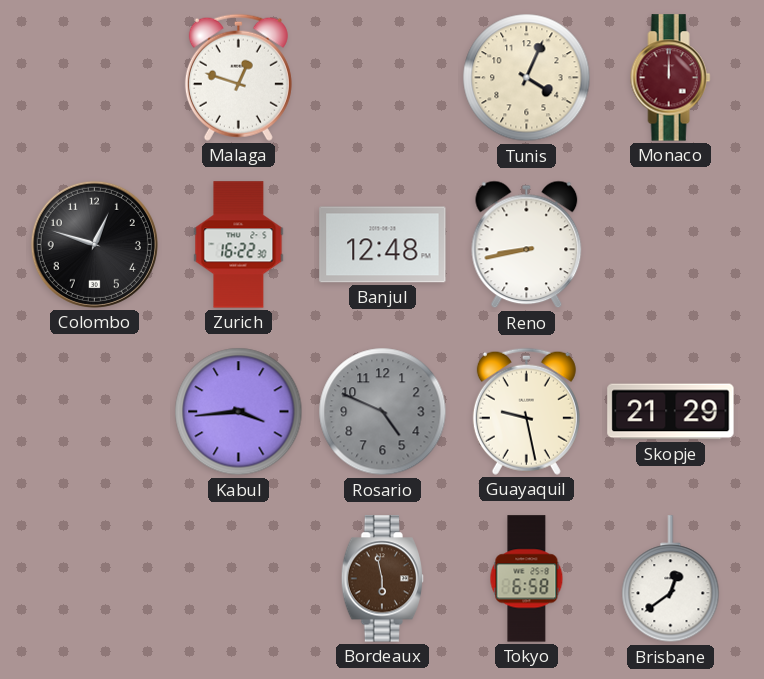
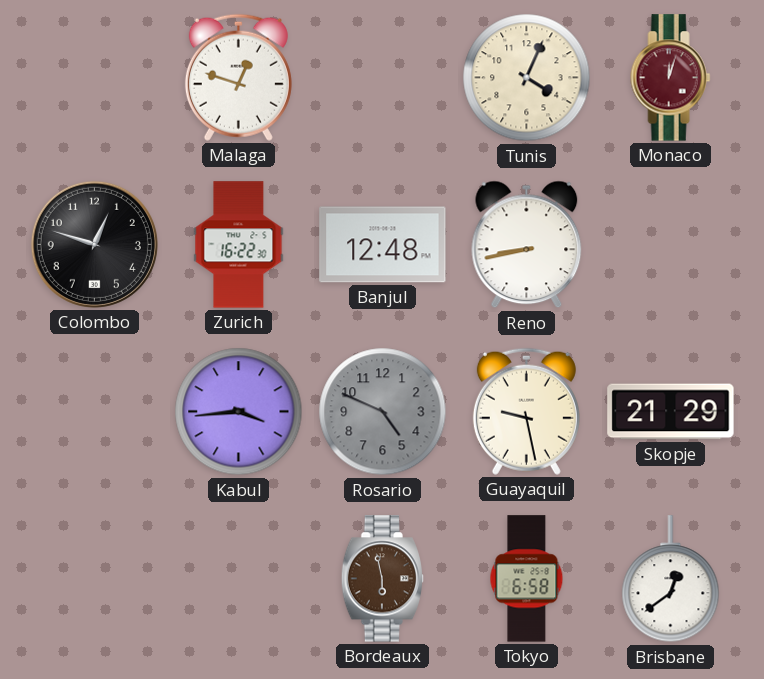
Monaco: 12:00 -> 12:03
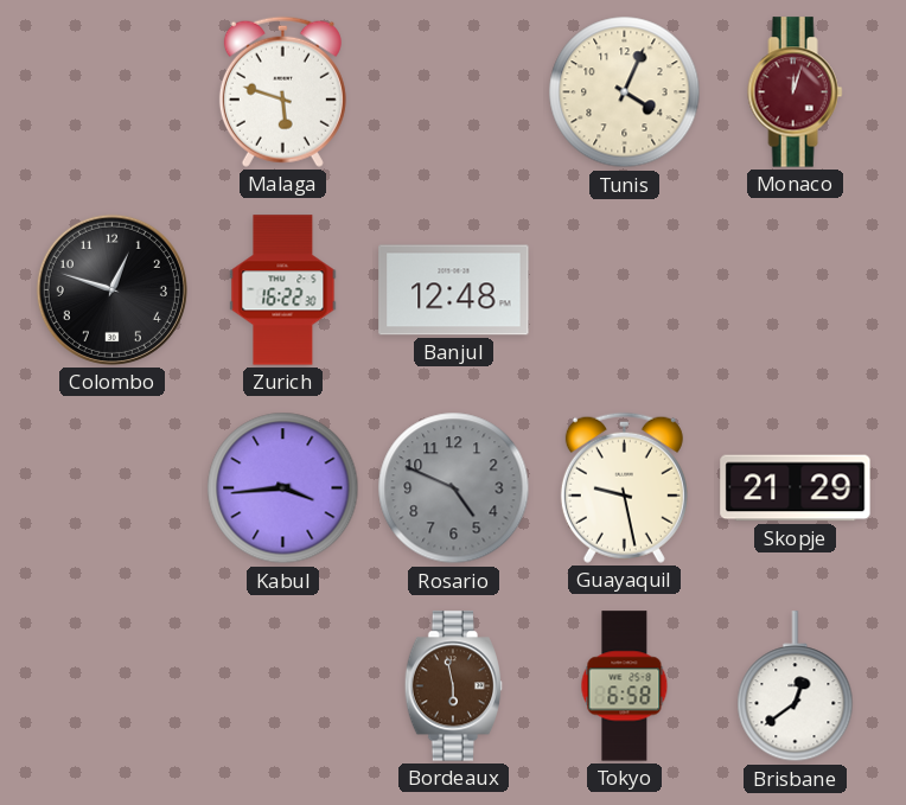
Malaga: 12:48 -> 5:48
Reno: 8:43 -> none
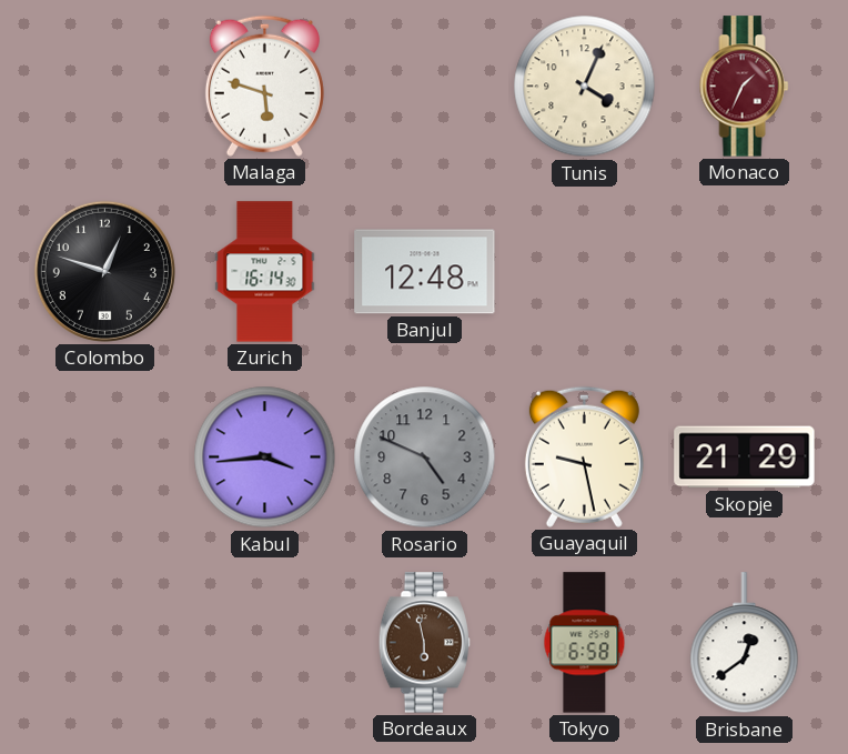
Monaco: 12:03 -> 1:34
Zurich: 16:22 -> 16:14
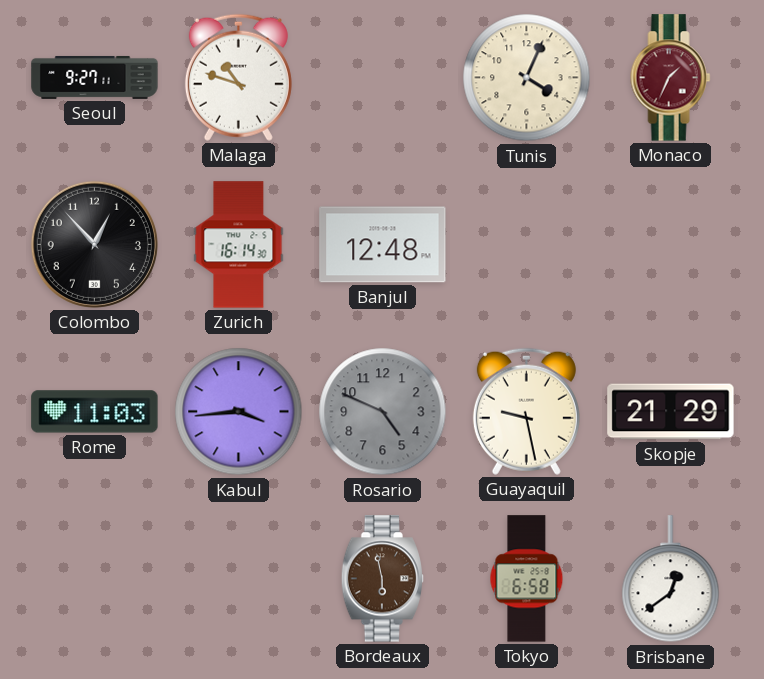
Seoul: none -> 9:27
Malaga: 5:48 -> 10:48
Colombo: 12:48 -> 12:53
Rome: none -> 11:03
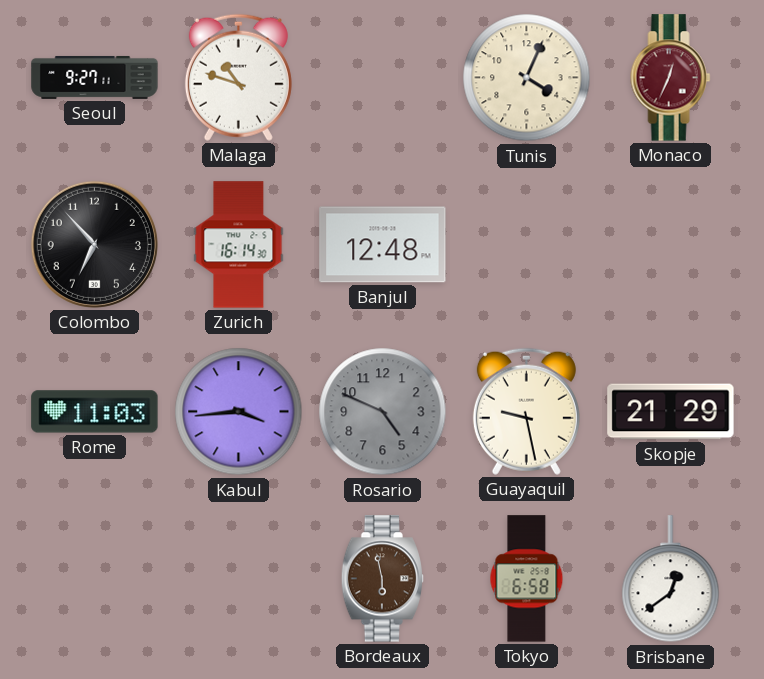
Monaco: 1:34 -> 12:34
Colombo: 12:53 -> 6:53
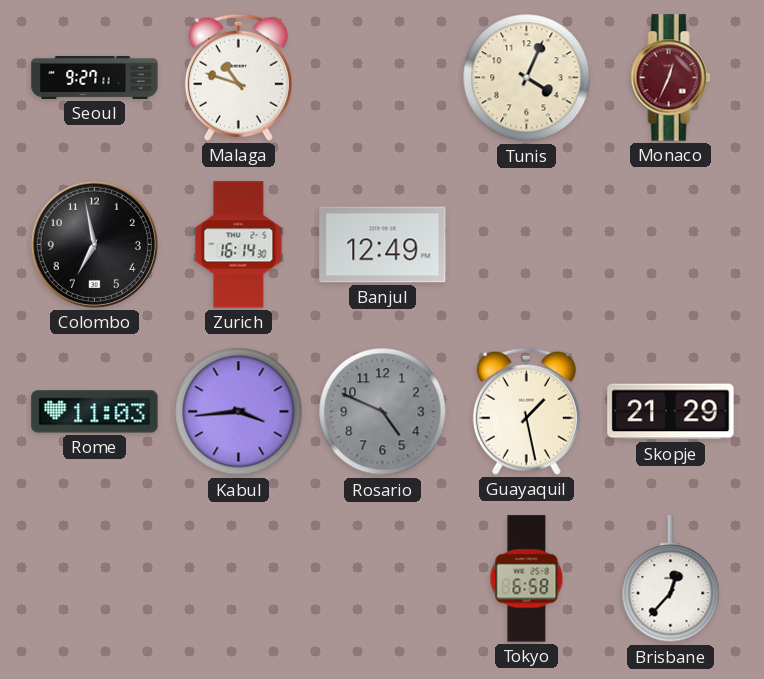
Colombo: 6:53 -> 6:58
Banjul: 12:48 -> 12:49
Guayaquil: 9:28 -> 1:28
Bordeaux: 5:58 -> none
Brisbane: 12:39 -> 12:37
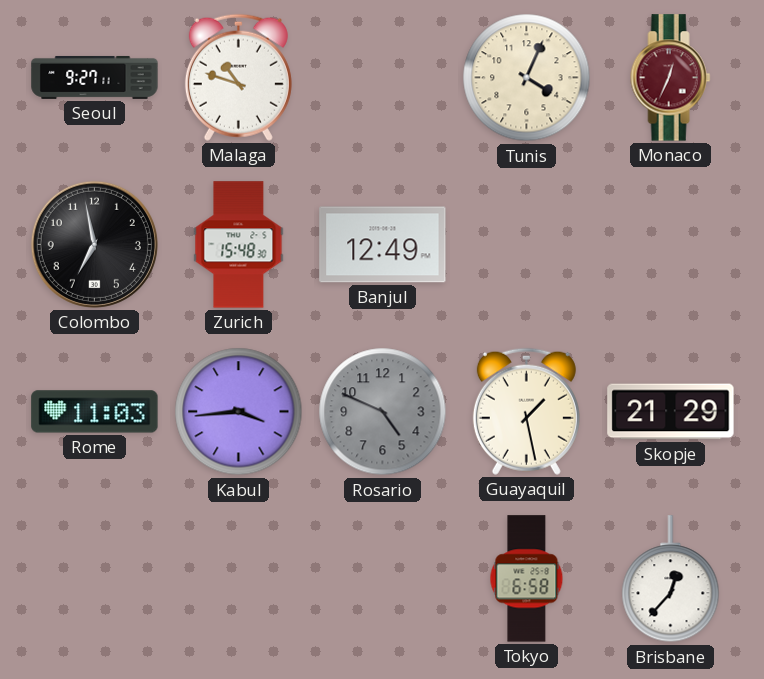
Zurich: 16:14 -> 15:48
